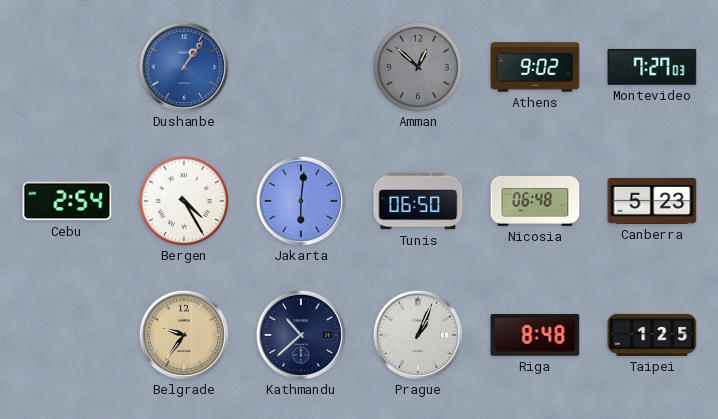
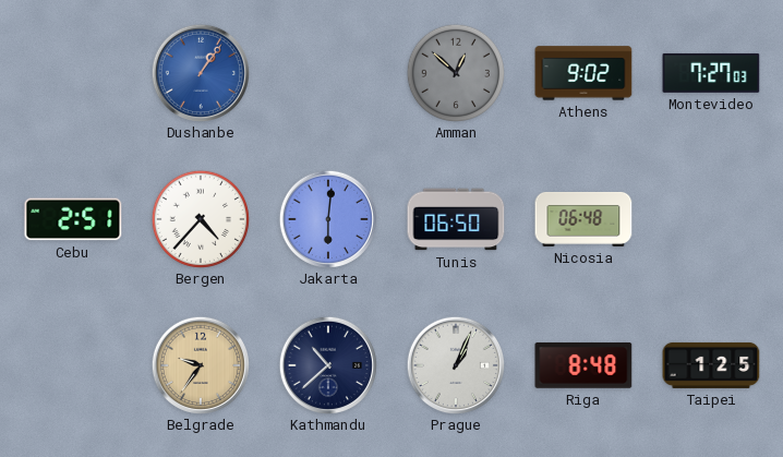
Cebu: 2:54 -> 2:51
Bergen: 4:25 -> 4:37
Canberra: 5:23 -> none
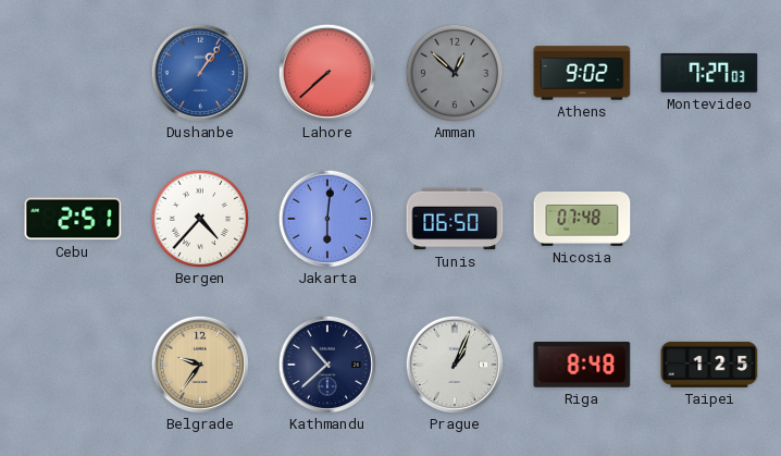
Lahore: none -> 7:38
Nicosia: 06:48 -> 07:48
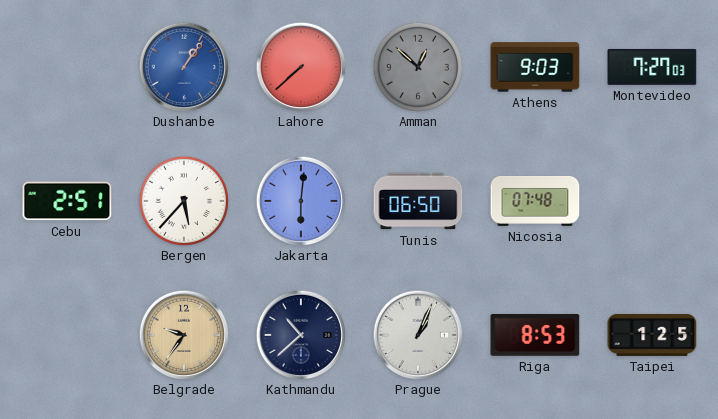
Athens: 9:02 -> 9:03
Bergen: 4:37 -> 5:37
Riga: 8:48 -> 8:53
